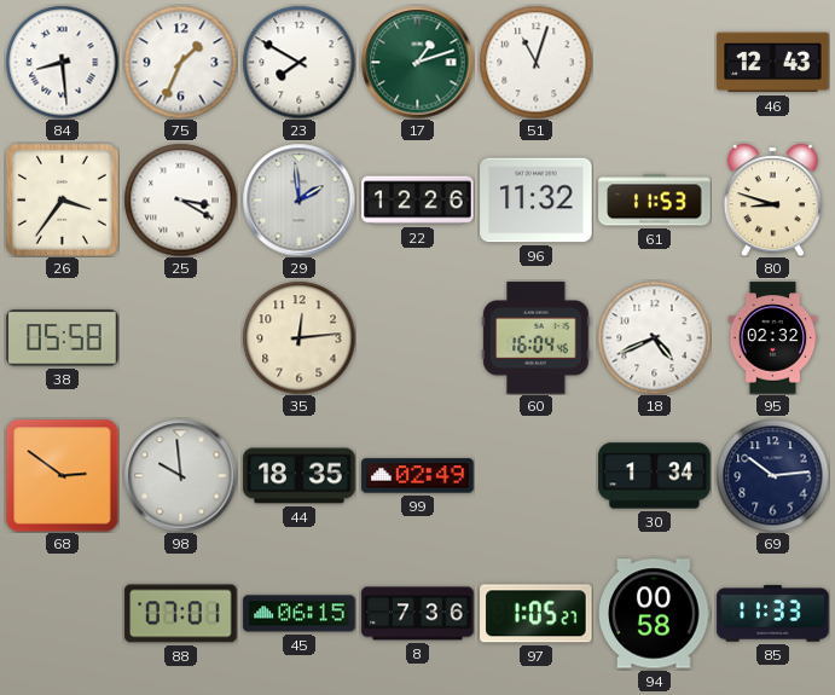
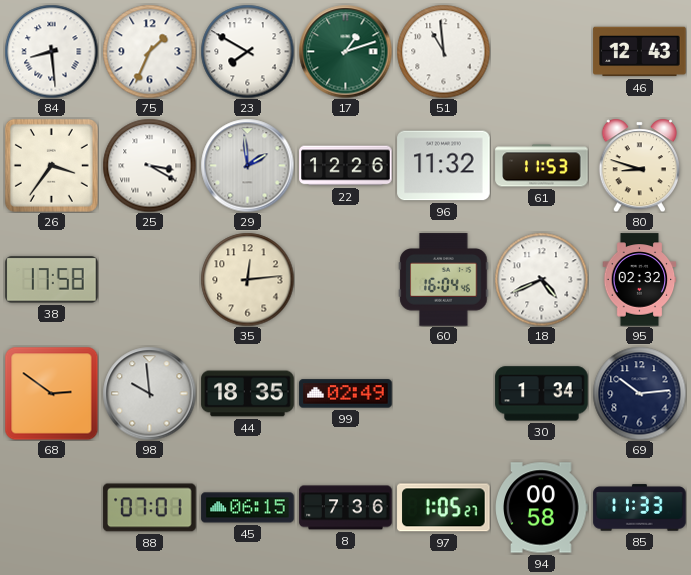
51: 11:03 -> 10:59
38: 05:58 -> 17:58
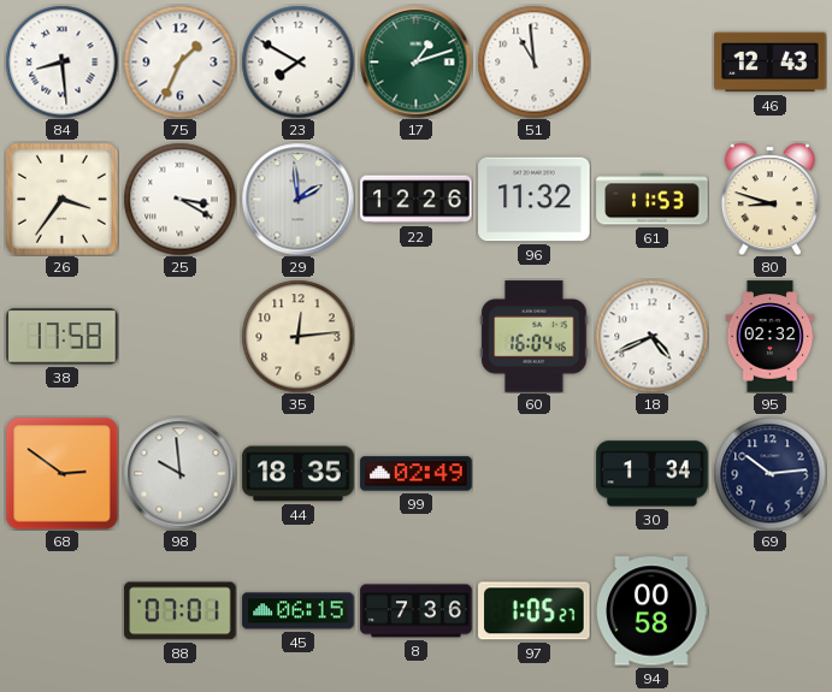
85: 11:33 -> none
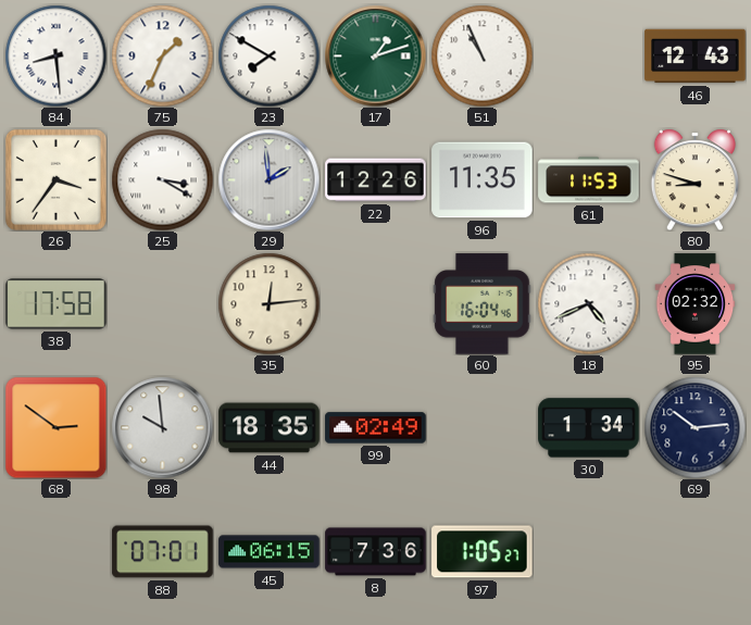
51: 10:59 -> 10:56
96: 11:32 -> 11:35
94: 00:58 -> none
